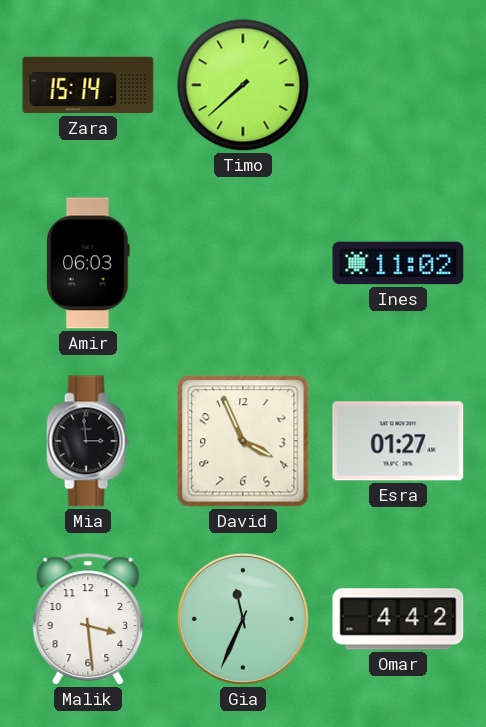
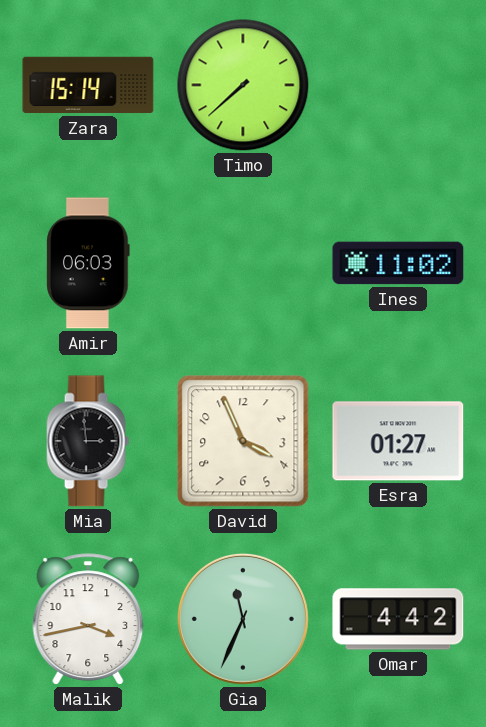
Malik: 3:29 -> 3:43
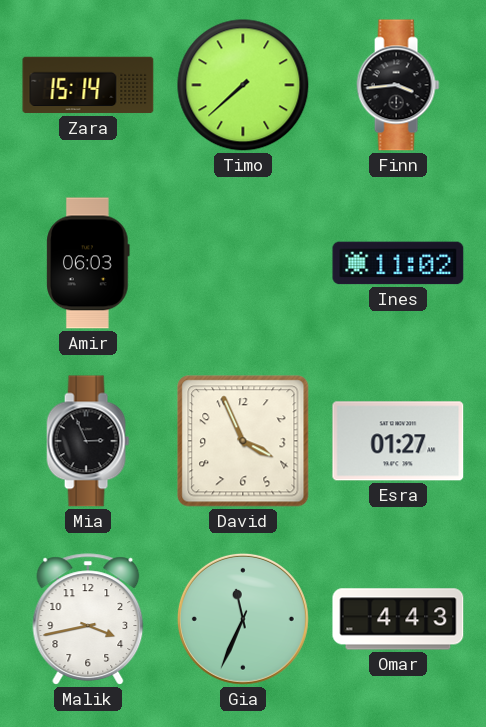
Finn: none -> 3:44
Mia: 2:59 -> 2:56
Omar: 4:42 -> 4:43
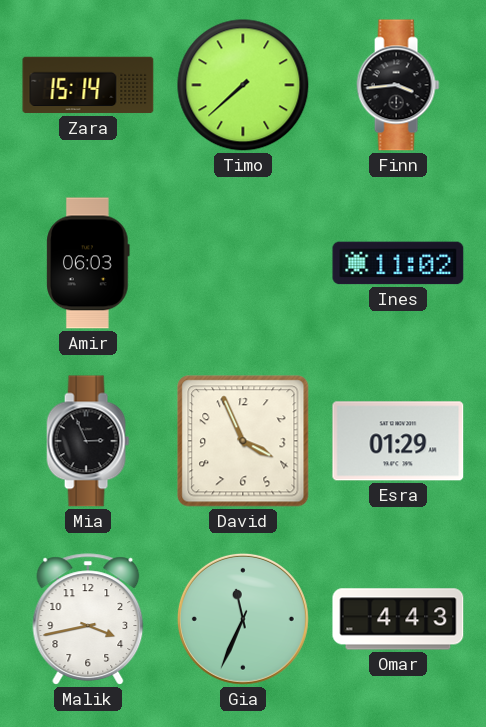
Esra: 01:27 -> 01:29
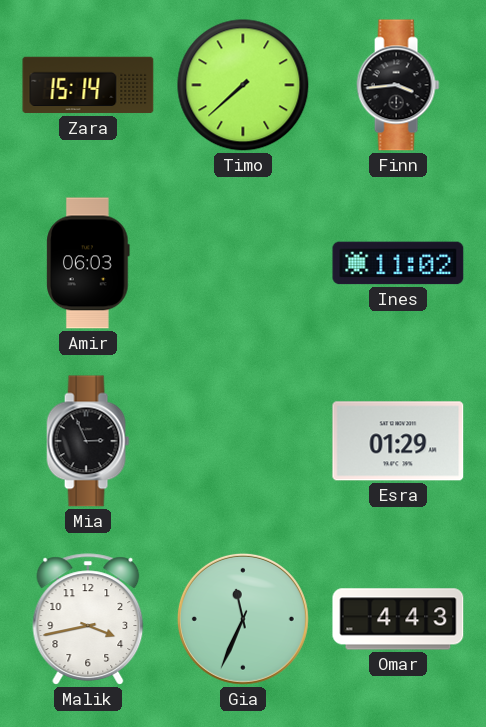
David: 3:56 -> none
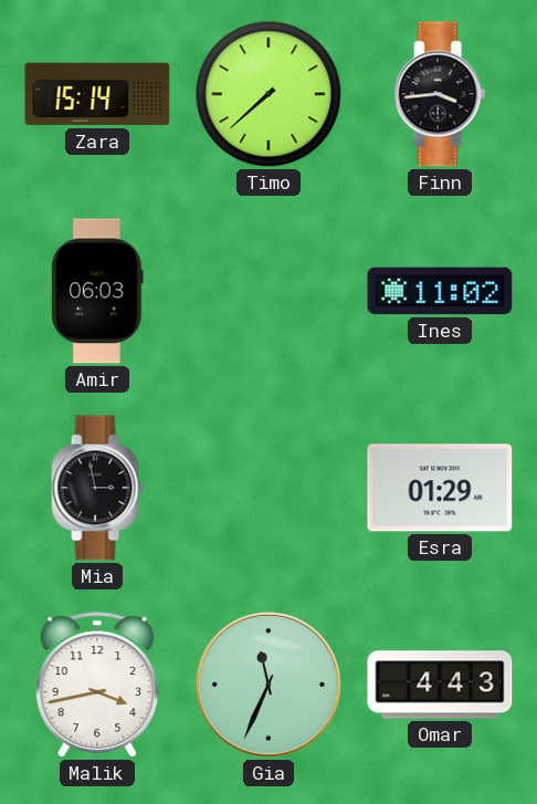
Mia: 2:56 -> 2:58
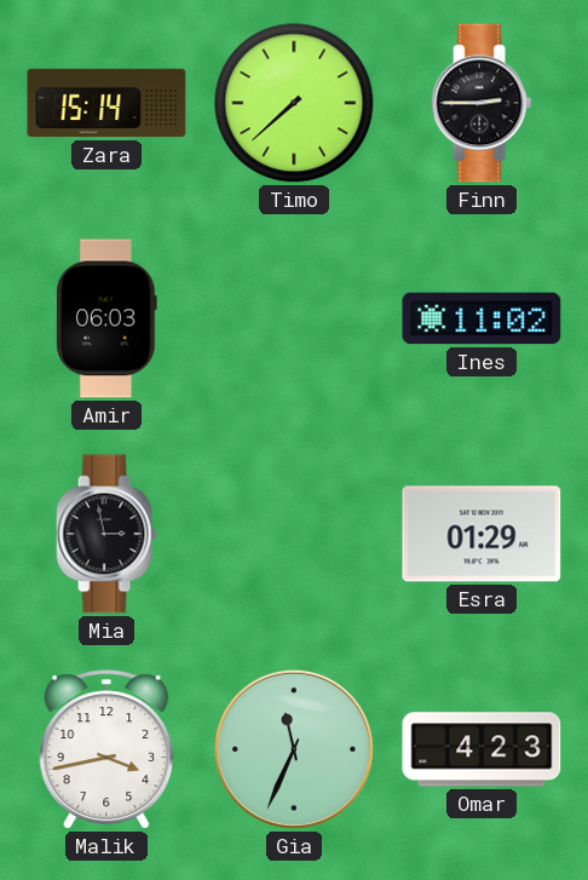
Finn: 3:44 -> 2:45
Omar: 4:43 -> 4:23
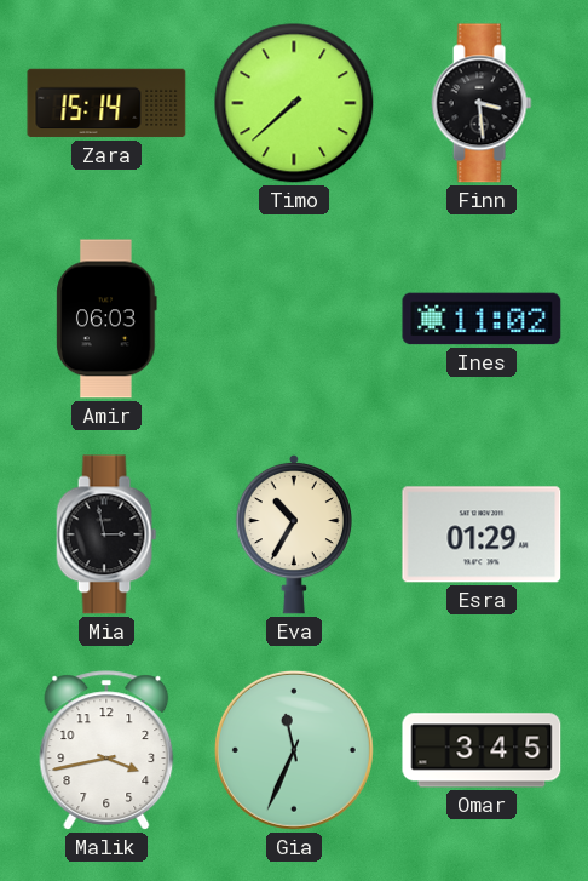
Finn: 2:45 -> 3:29
Eva: none -> 10:35
Omar: 4:23 -> 3:45
